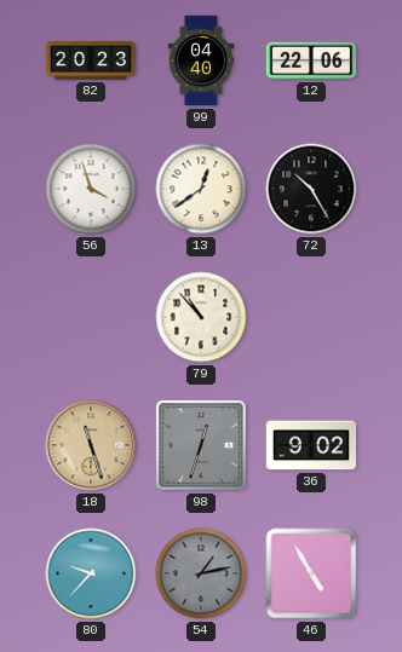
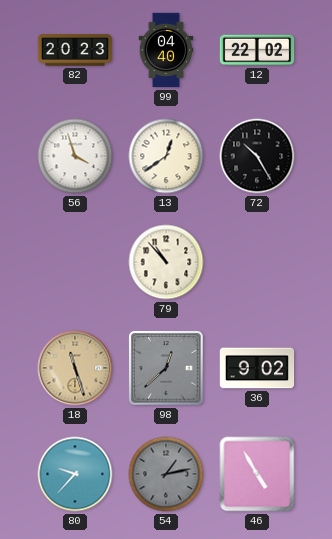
12: 22:06 -> 22:02
98: 12:33 -> 12:38
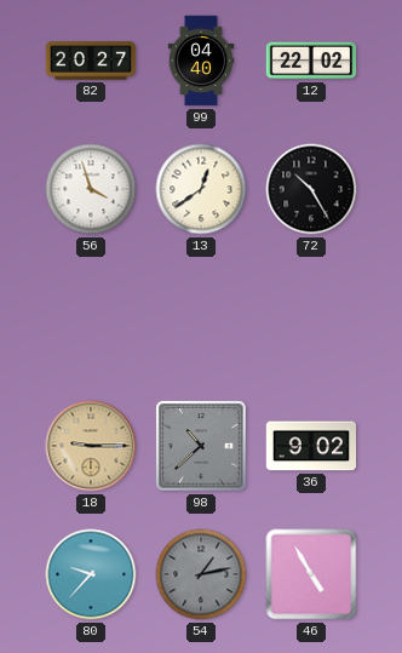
82: 20:23 -> 20:27
79: 10:53 -> none
18: 11:27 -> 9:15
98: 12:38 -> 10:38
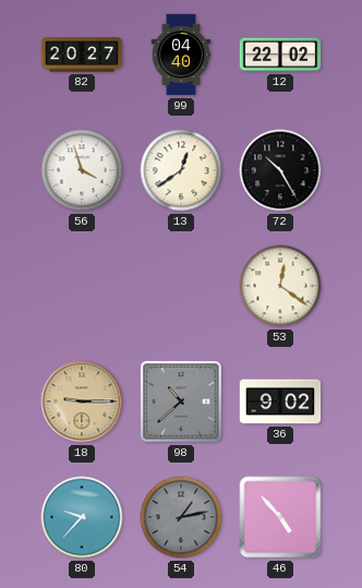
53: none -> 12:21
46: 4:55 -> 4:53
